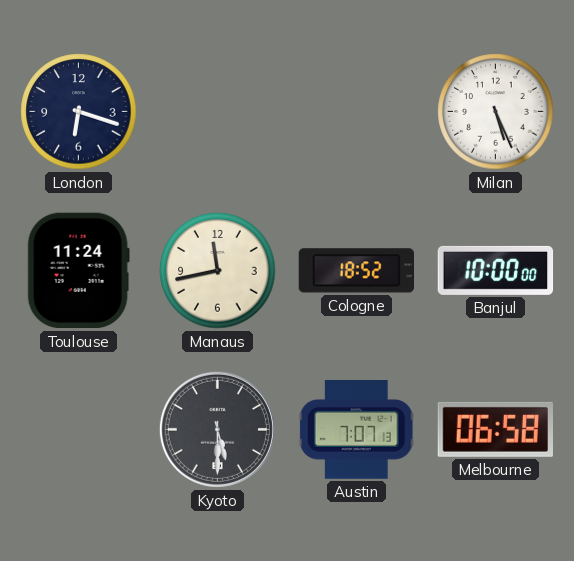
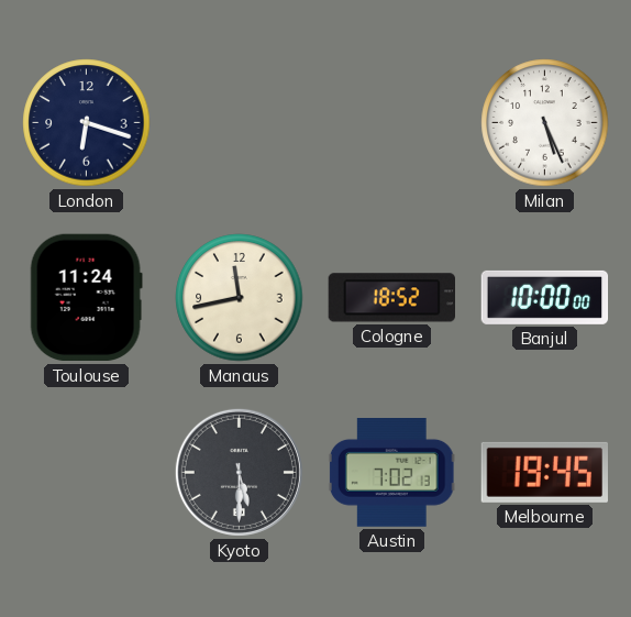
Austin: 7:07 -> 7:02
Melbourne: 06:58 -> 19:45
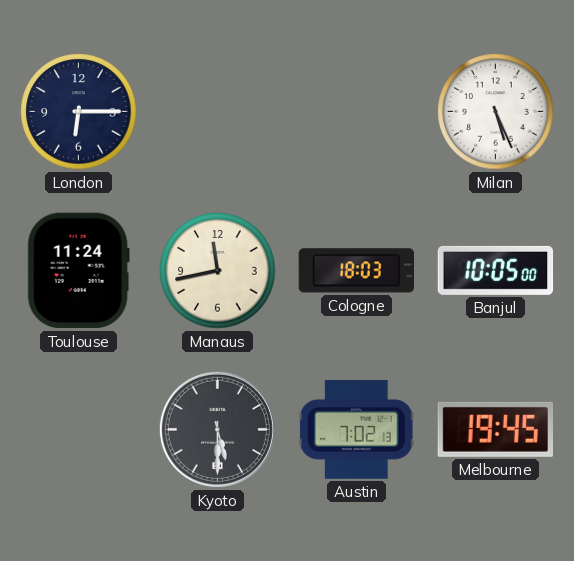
London: 6:18 -> 6:15
Cologne: 18:52 -> 18:03
Banjul: 10:00 -> 10:05
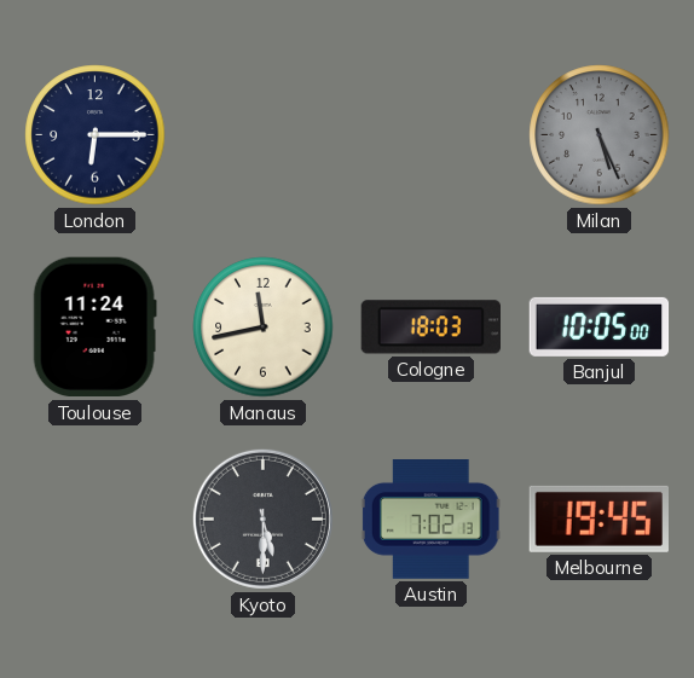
Milan dial: white -> grey
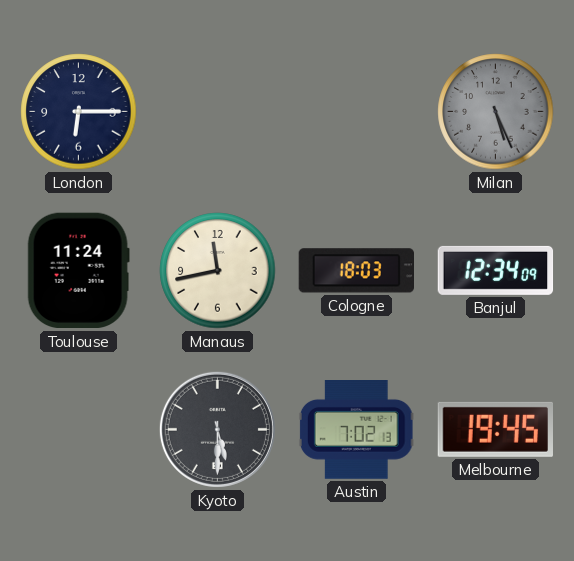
Banjul: 10:05 -> 12:34
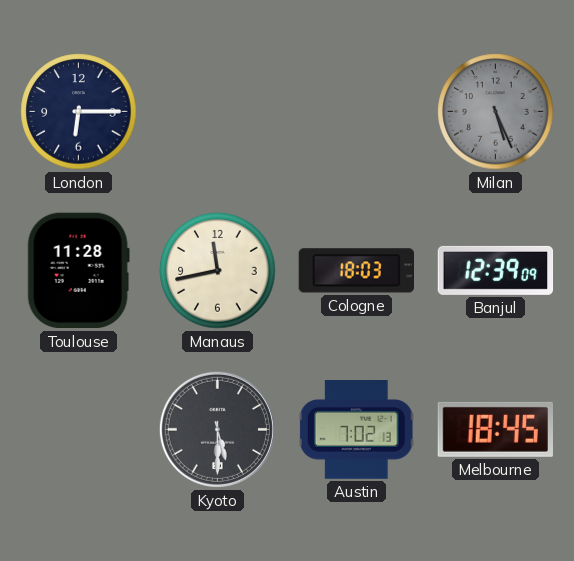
Toulouse: 11:24 -> 11:28
Banjul: 12:34 -> 12:39
Melbourne: 19:45 -> 18:45
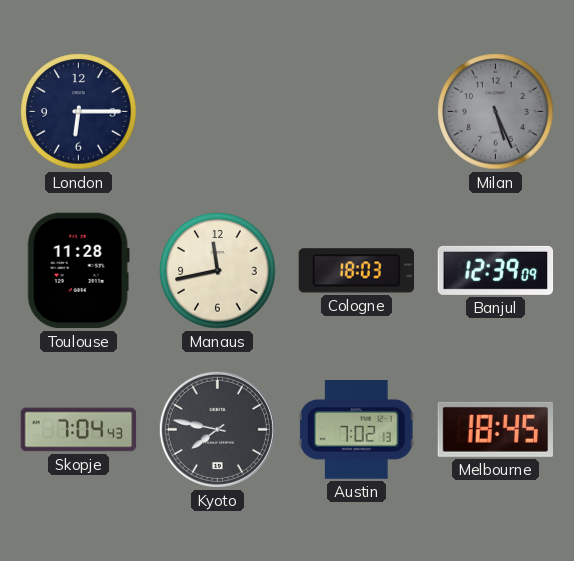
Skopje: none -> 7:04
Kyoto: 5:30 -> 7:47
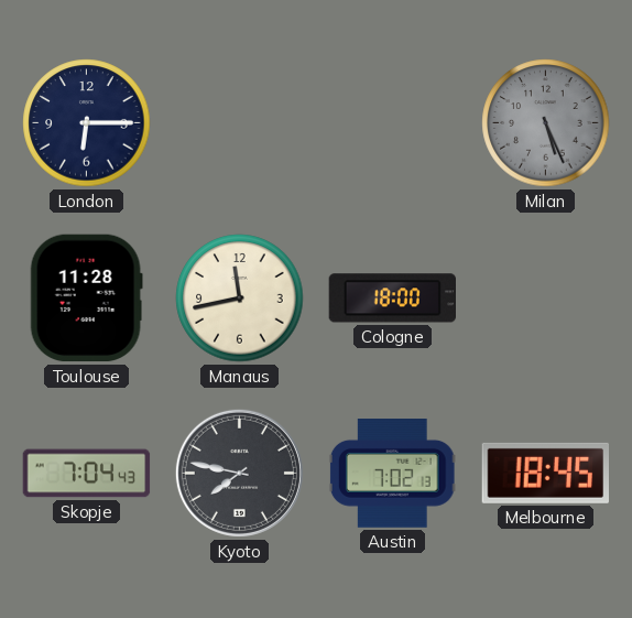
Cologne: 18:03 -> 18:00
Banjul: 12:39 -> none
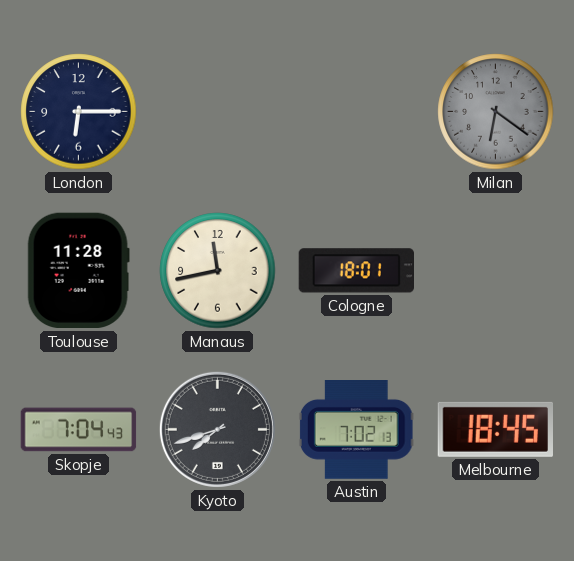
Milan: 5:26 -> 6:21
Cologne: 18:00 -> 18:01
Kyoto: 7:47 -> 7:42
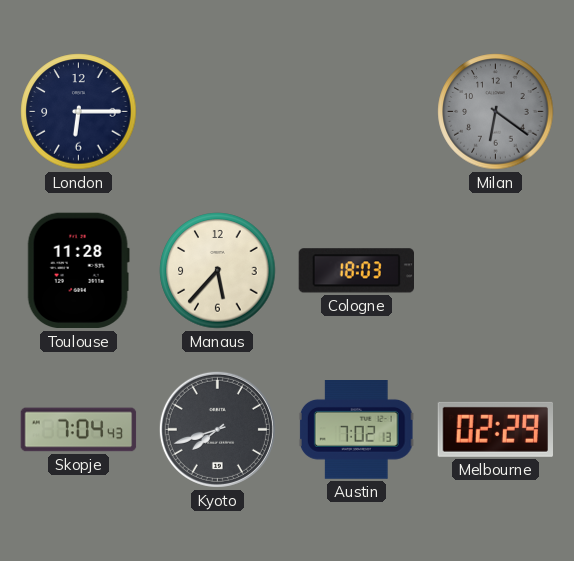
Manaus: 11:43 -> 5:37
Cologne: 18:01 -> 18:03
Melbourne: 18:45 -> 02:29
